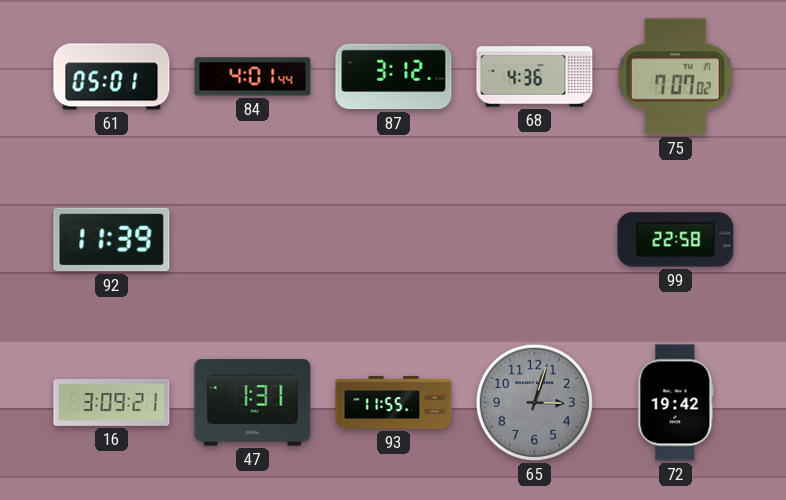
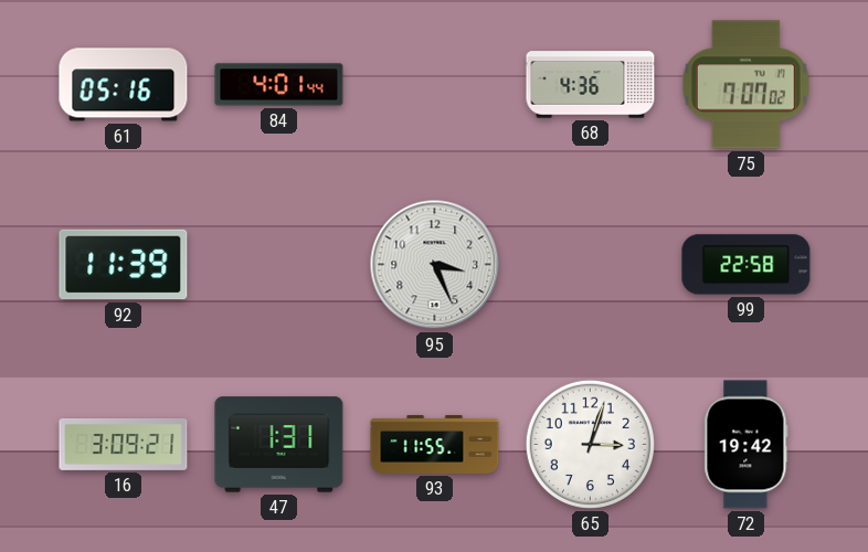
61: 05:01 -> 05:16
87: 3:12 -> none
95: none -> 3:26
65 dial: grey -> white
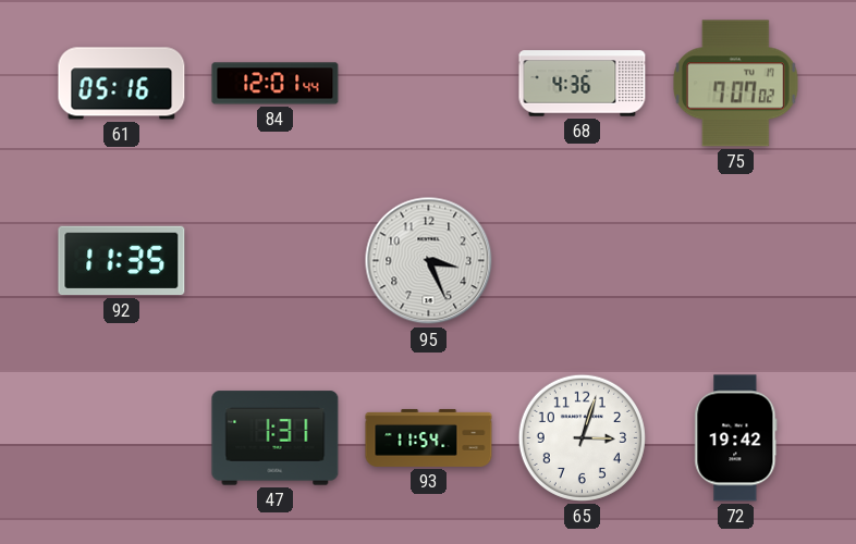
84: 4:01 -> 12:01
92: 11:39 -> 11:35
99: 22:58 -> none
16: 3:09 -> none
93: 11:55 -> 11:54
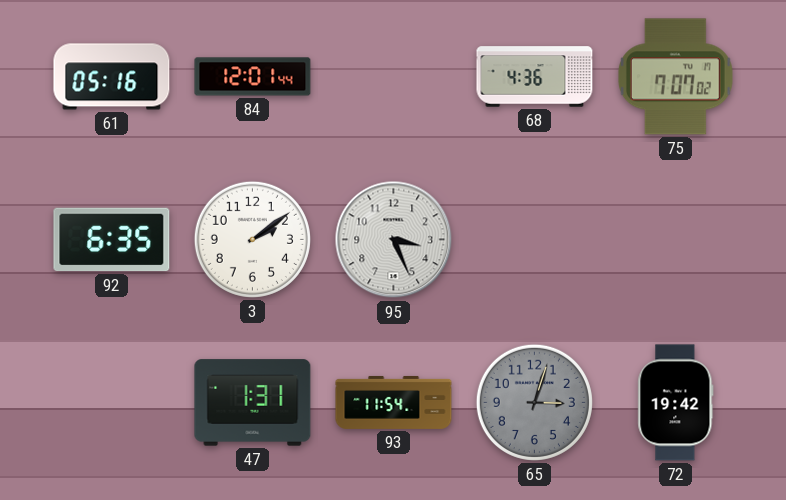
92: 11:35 -> 6:35
3: none -> 2:09
65 dial: white -> grey
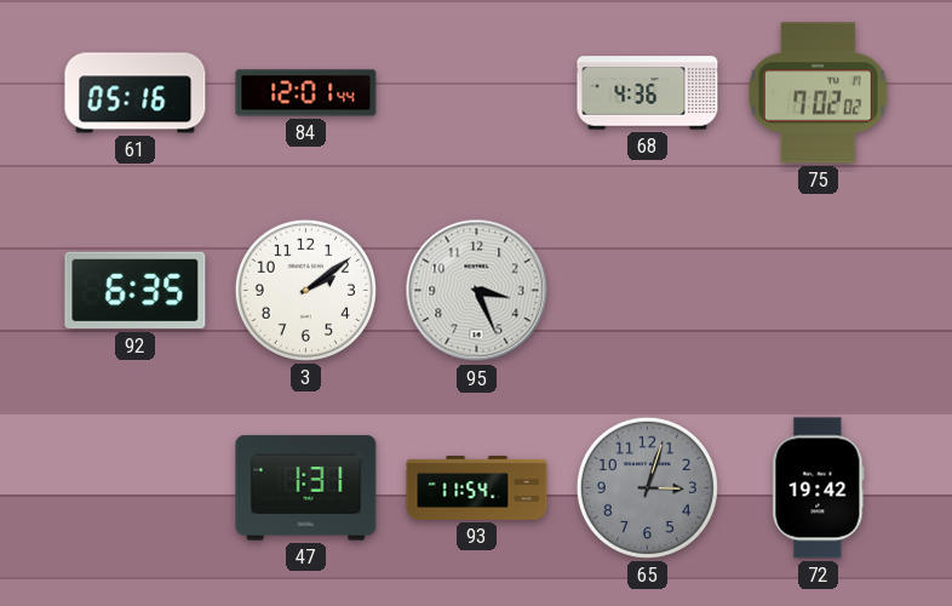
75: 7:07 -> 7:02
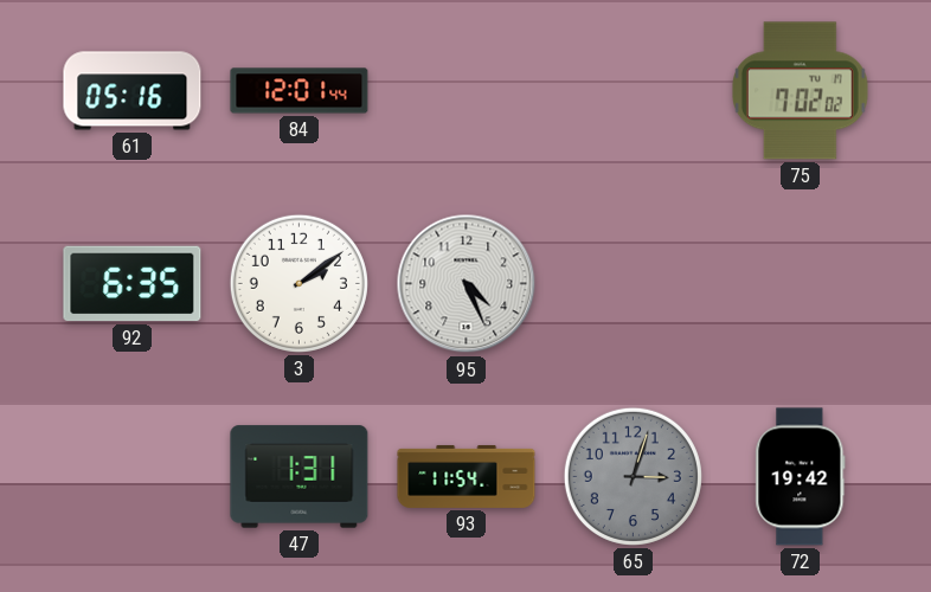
68: 4:36 -> none
95: 3:26 -> 4:26
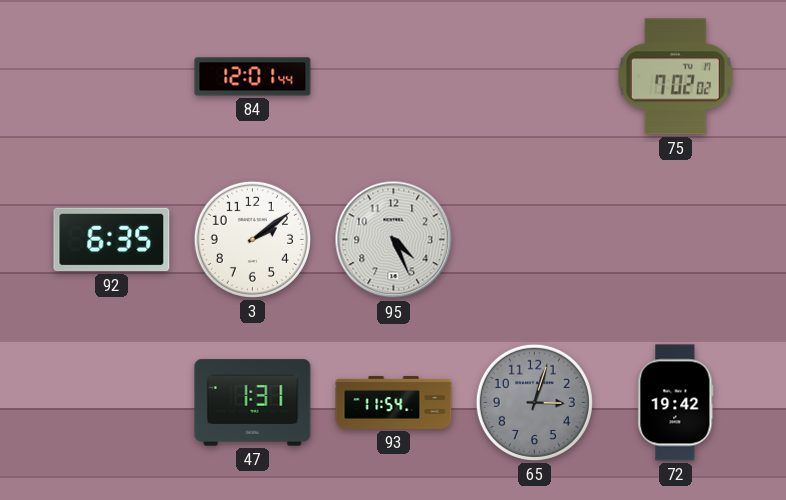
61: 05:16 -> none
